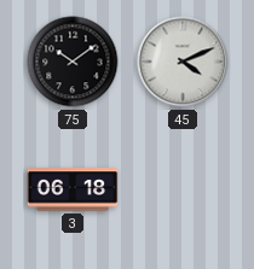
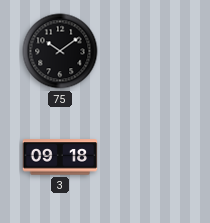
45: 4:11 -> none
3: 06:18 -> 09:18
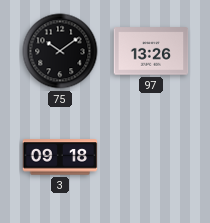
97: none -> 13:26
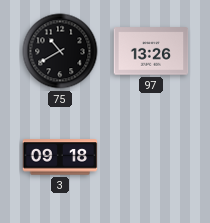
75: 10:09 -> 10:40
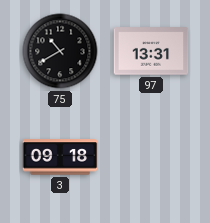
97: 13:26 -> 13:31
